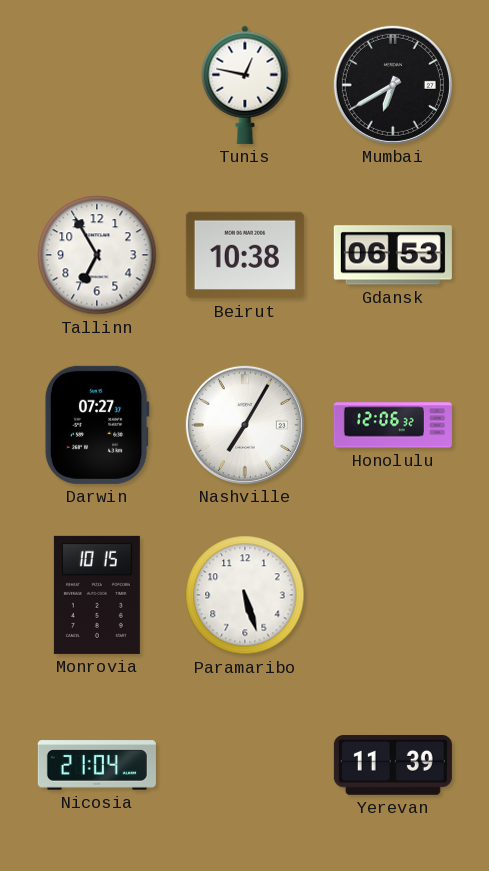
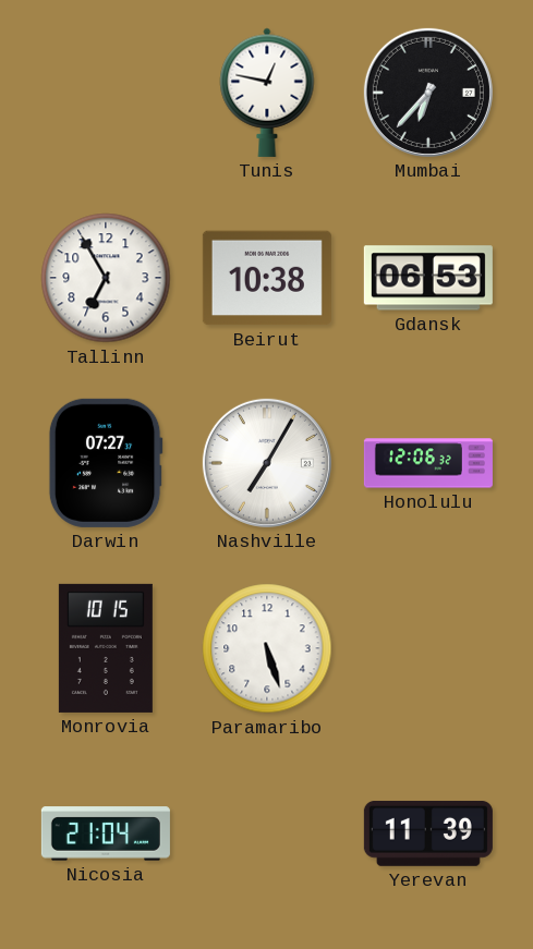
Mumbai: 6:40 -> 6:37
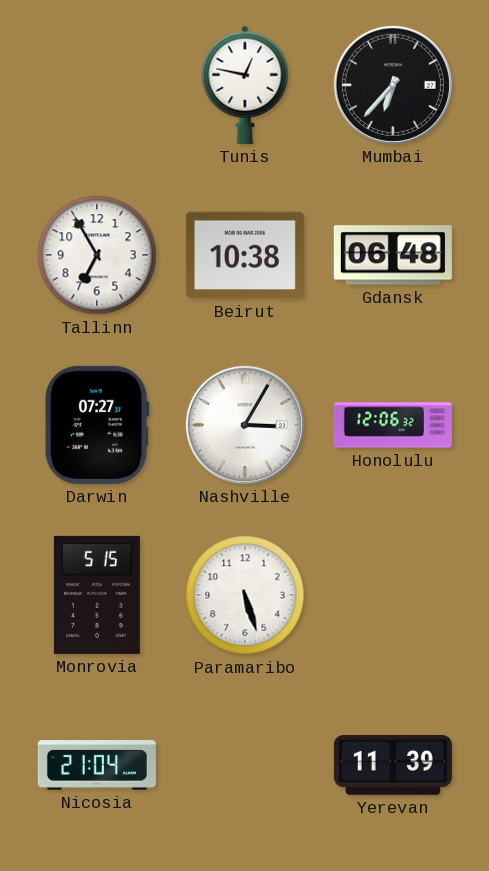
Gdansk: 06:53 -> 06:48
Nashville: 7:05 -> 3:05
Monrovia: 10:15 -> 5:15
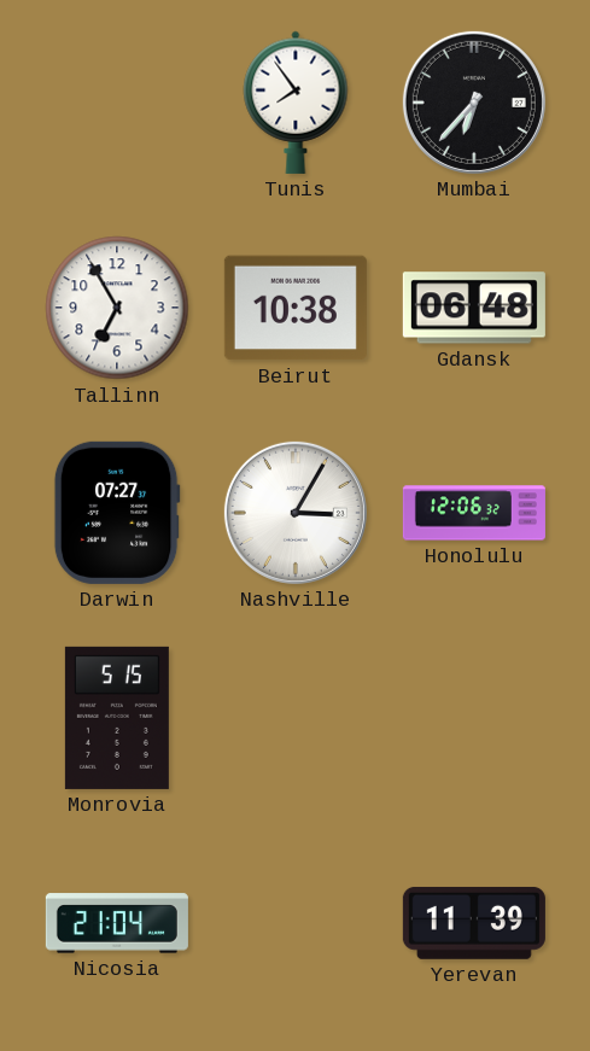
Tunis: 12:47 -> 7:54
Paramaribo: 5:27 -> none
